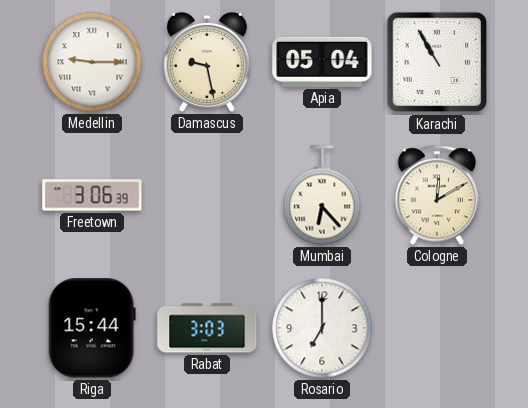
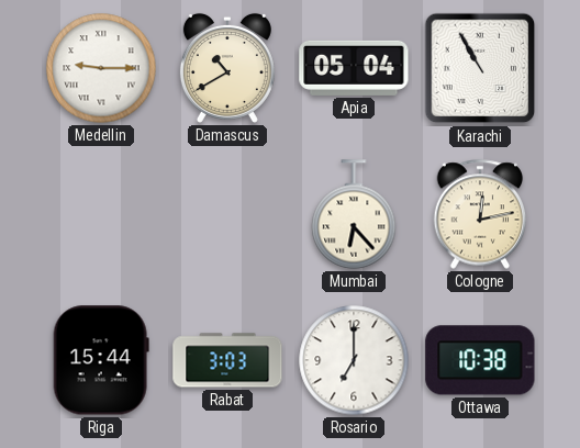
Damascus: 9:28 -> 10:40
Freetown: 3:06 -> none
Cologne: 12:10 -> 12:13
Ottawa: none -> 10:38
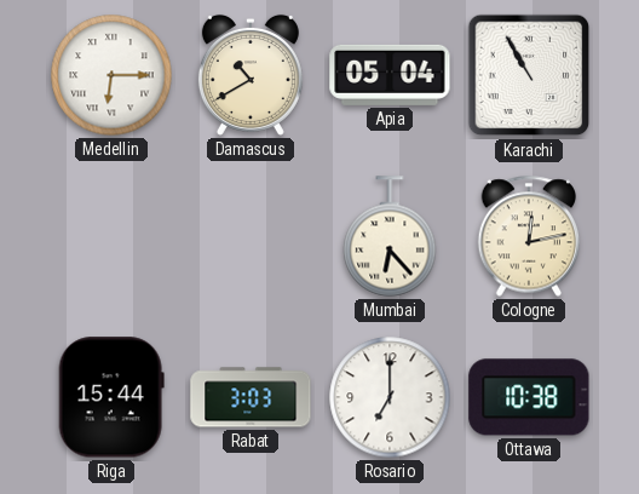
Medellin: 9:15 -> 6:15
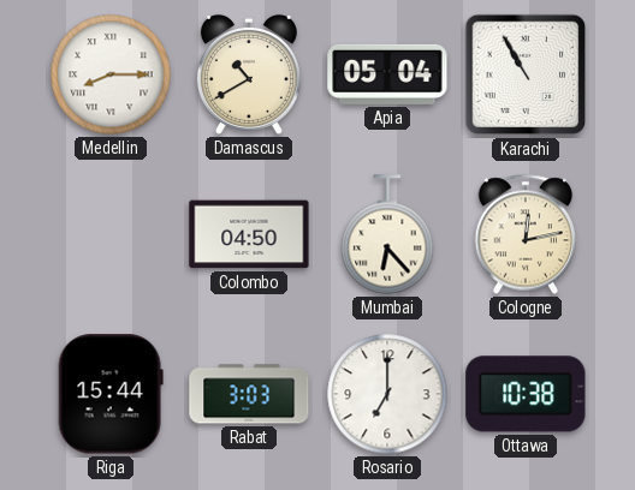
Medellin: 6:15 -> 8:15
Colombo: none -> 04:50
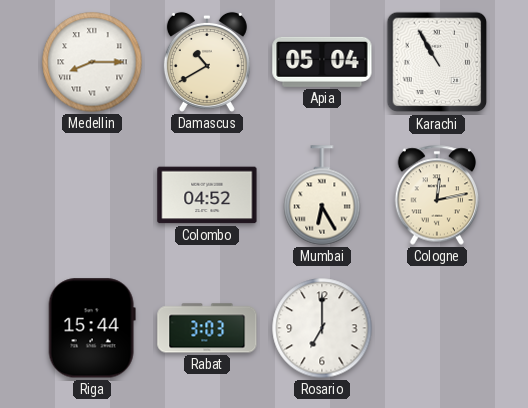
Colombo: 04:50 -> 04:52
Mumbai: 6:23 -> 6:25
Ottawa: 10:38 -> none
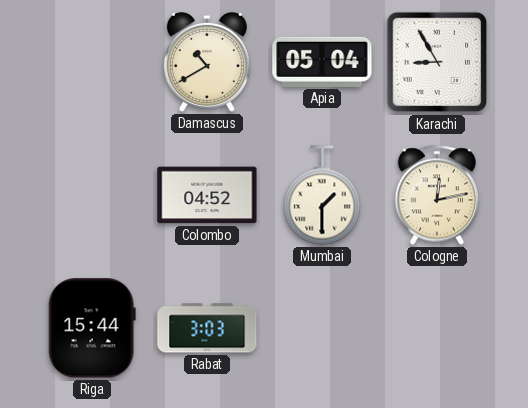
Medellin: 8:15 -> none
Karachi: 10:55 -> 8:55
Mumbai: 6:25 -> 1:30
Rosario: 7:00 -> none
